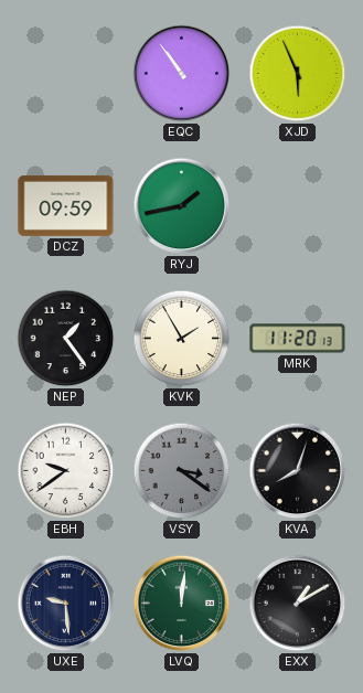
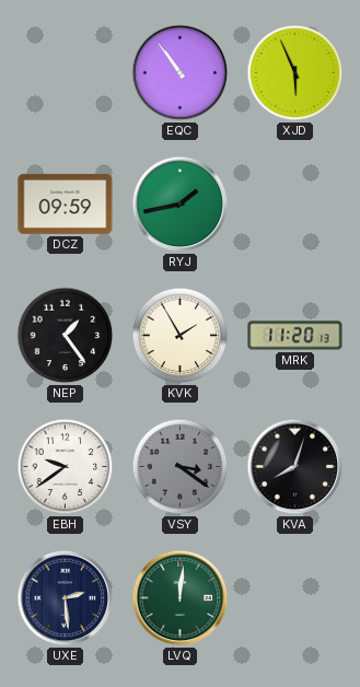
UXE: 9:29 -> 2:29
EXX: 1:10 -> none
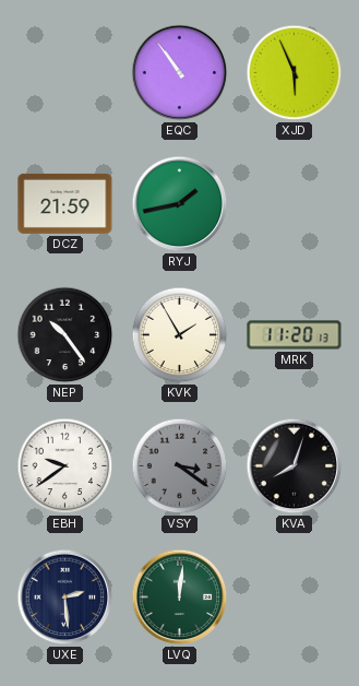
DCZ: 09:59 -> 21:59
NEP: 1:24 -> 10:24
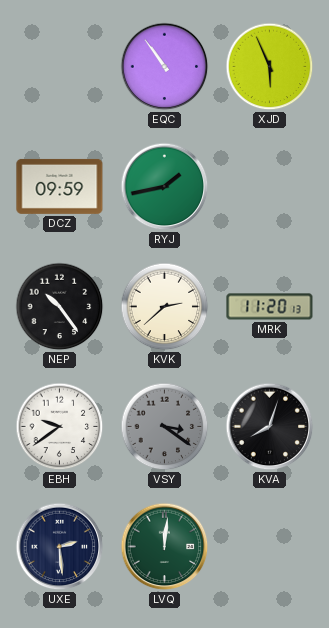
DCZ: 21:59 -> 09:59
KVK: 1:55 -> 2:38
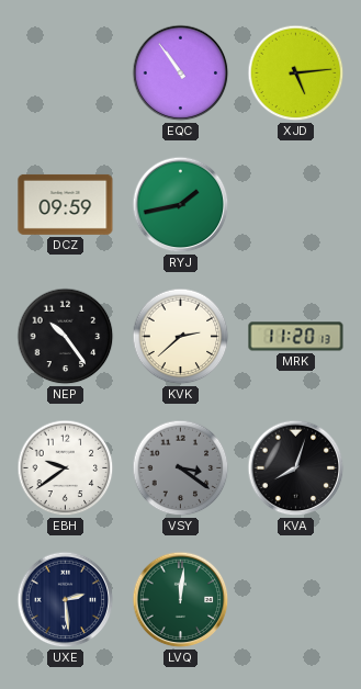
XJD: 5:56 -> 5:14
